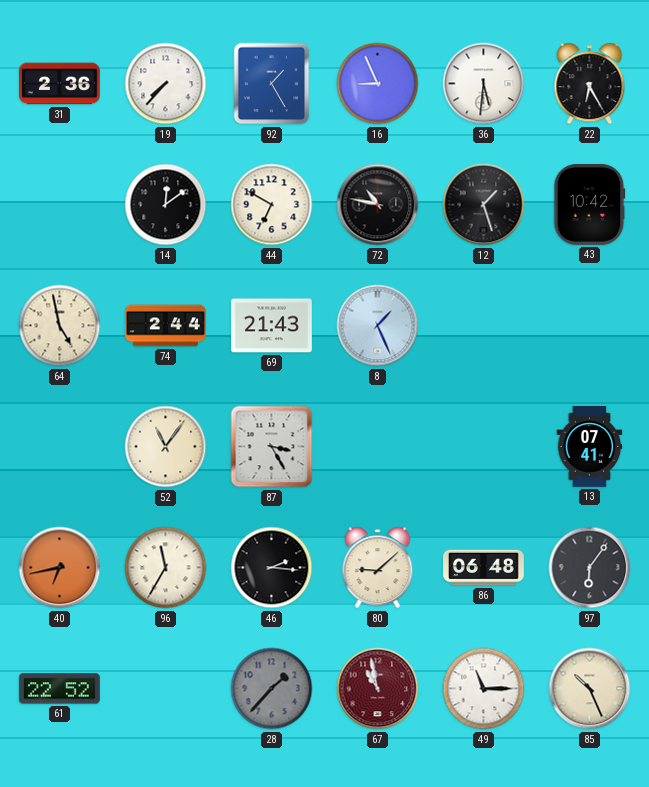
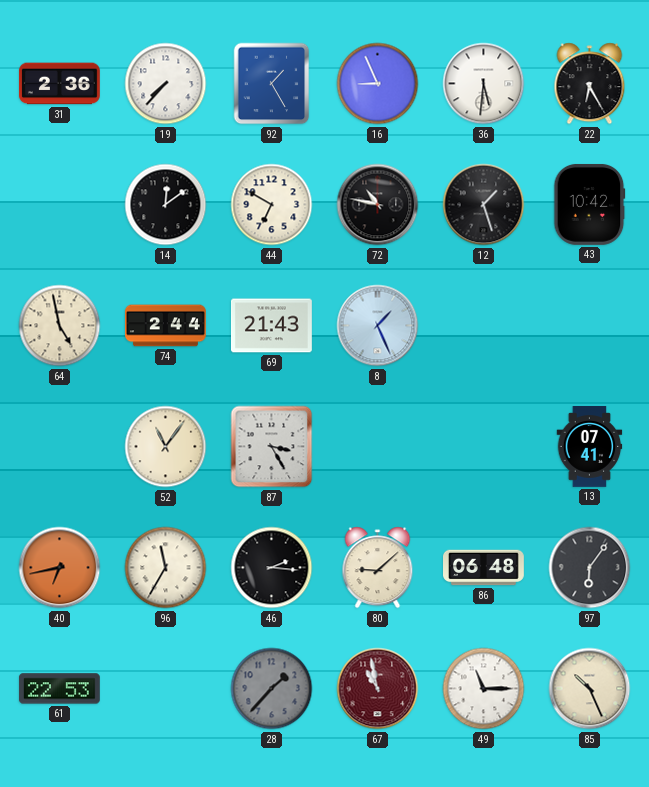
61: 22:52 -> 22:53
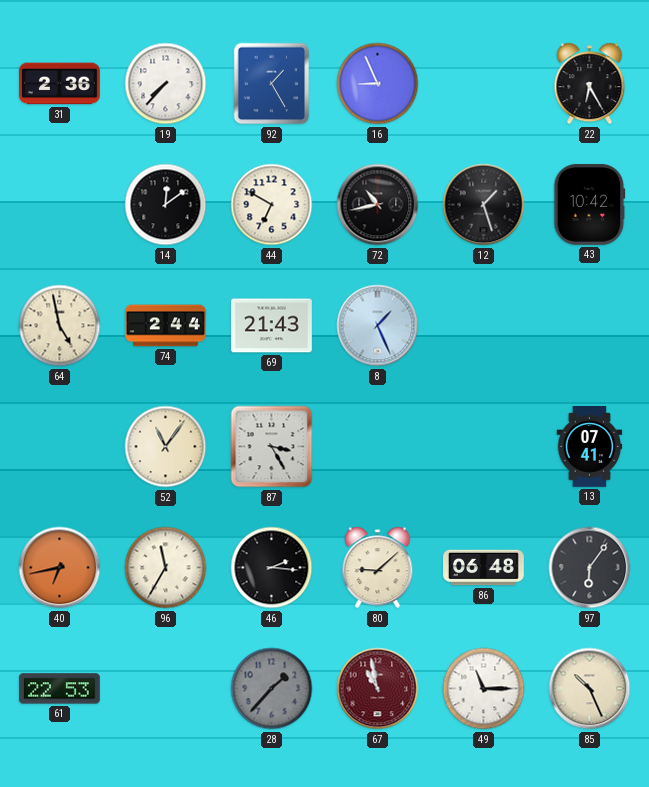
36: 5:31 -> none
72: 10:47 -> 10:43
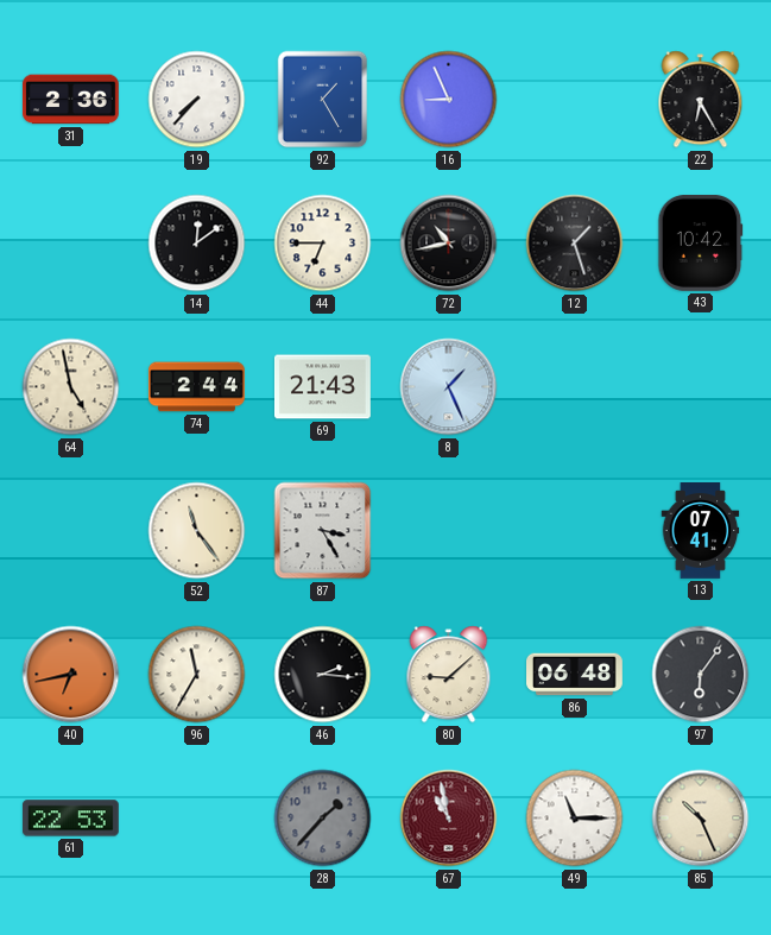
44: 6:50 -> 6:45
52: 11:06 -> 11:24
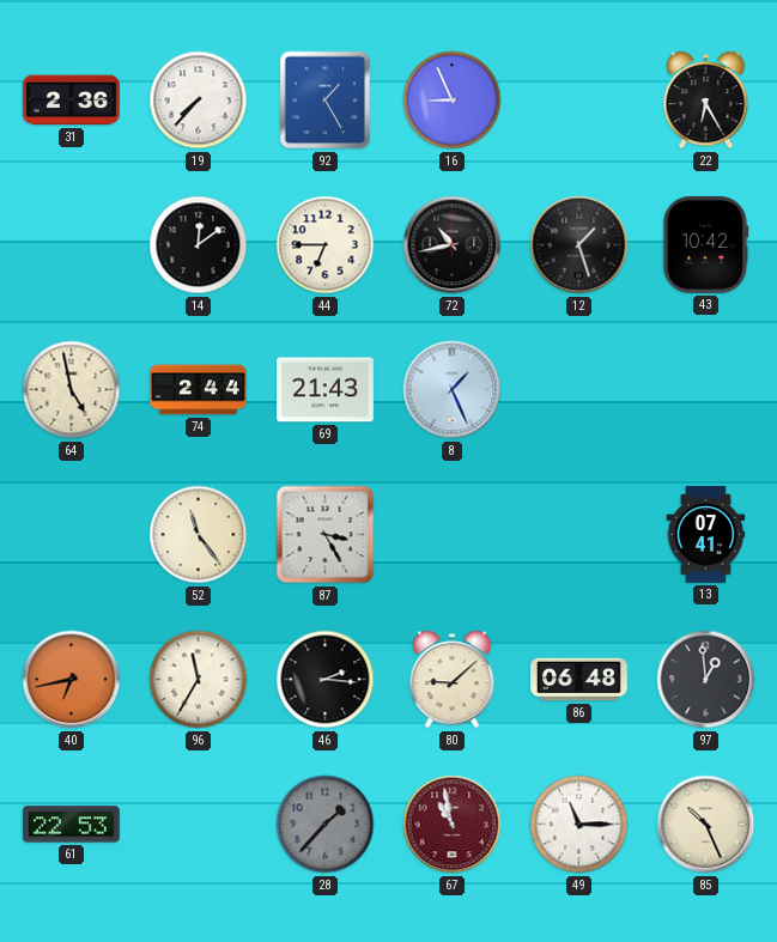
97: 6:06 -> 12:59
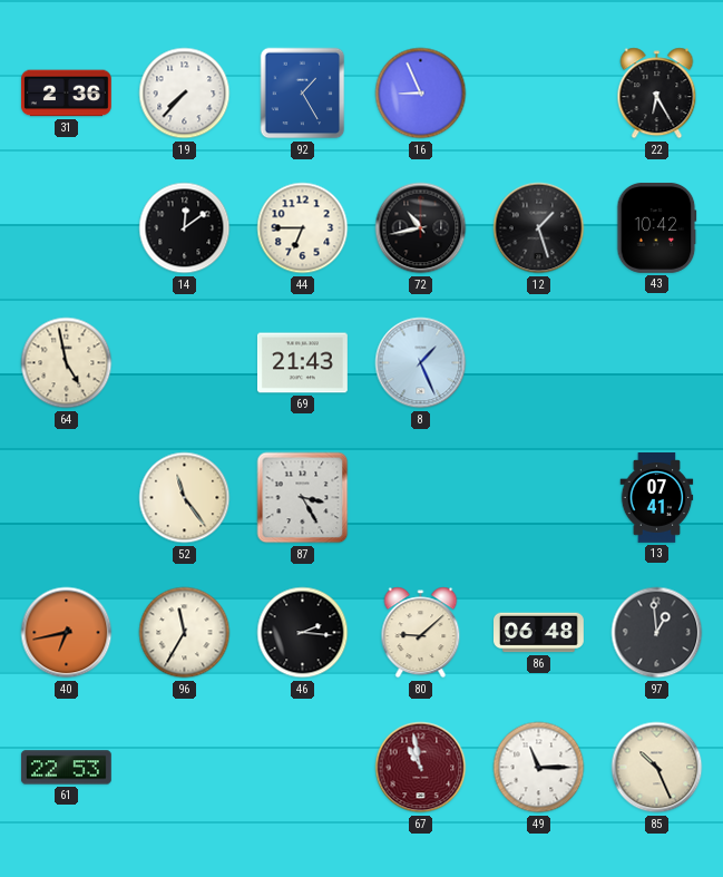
74: 2:44 -> none
28: 1:37 -> none
